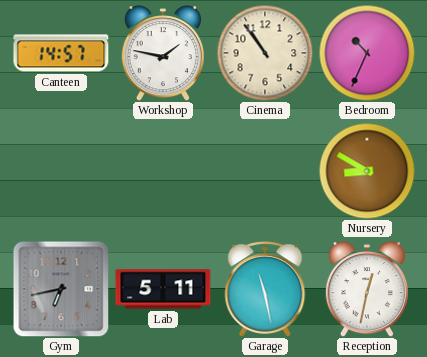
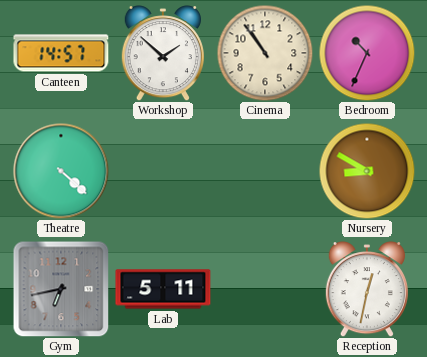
Workshop: 1:47 -> 1:52
Theatre: none -> 4:22
Garage: 11:28 -> none
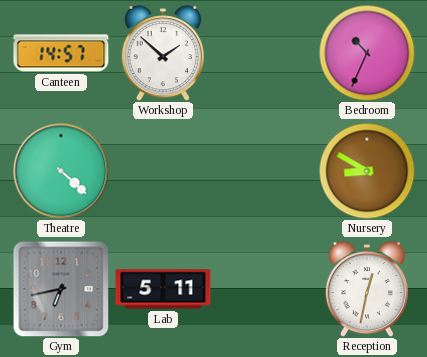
Cinema: 10:54 -> none
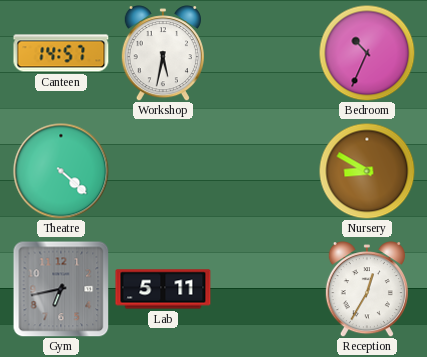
Workshop: 1:52 -> 5:32
Reception: 12:32 -> 12:35
